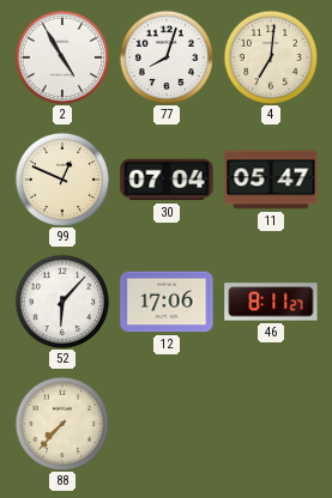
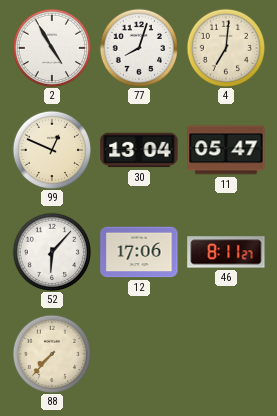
30: 07:04 -> 13:04
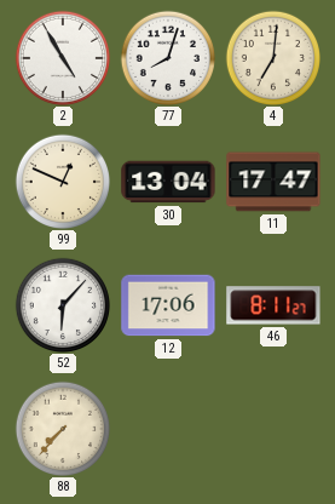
11: 05:47 -> 17:47
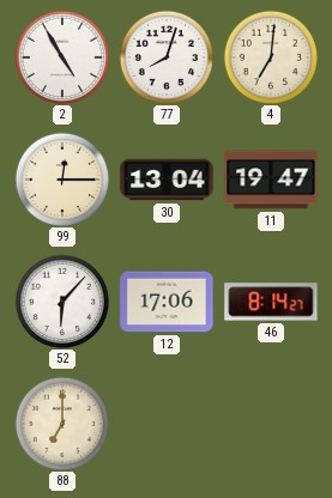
99: 12:49 -> 12:15
11: 17:47 -> 19:47
46: 8:11 -> 8:14
88: 7:37 -> 7:00
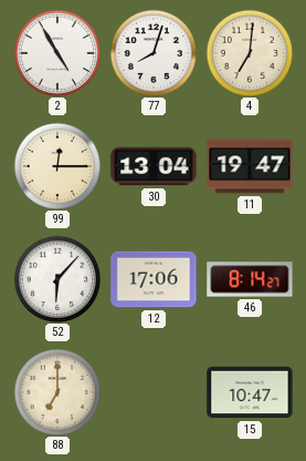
15: none -> 10:47
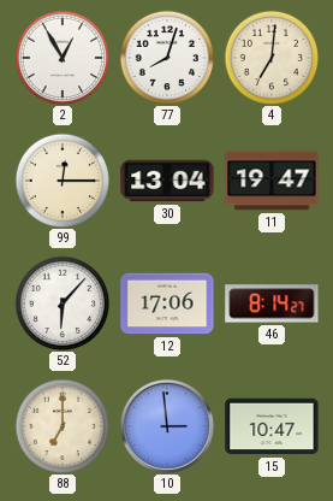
2: 4:55 -> 12:55
10: none -> 2:59
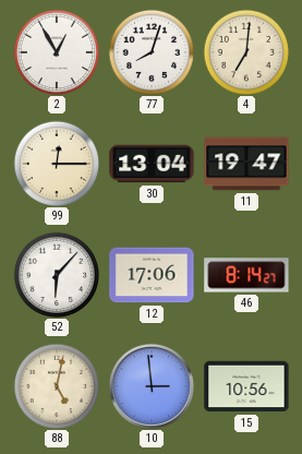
88: 7:00 -> 5:02
15: 10:47 -> 10:56
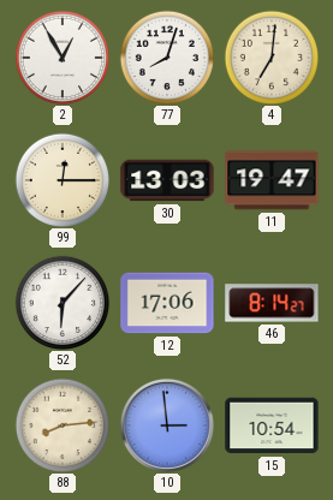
30: 13:04 -> 13:03
88: 5:02 -> 8:14
15: 10:56 -> 10:54
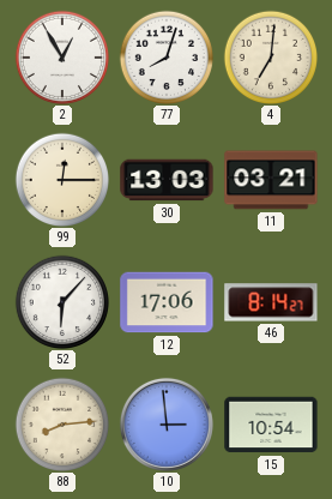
11: 19:47 -> 03:21
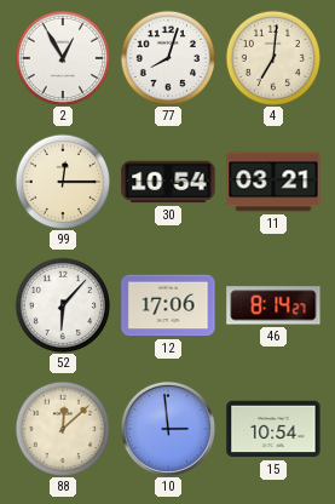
30: 13:03 -> 10:54
88: 8:14 -> 12:08
